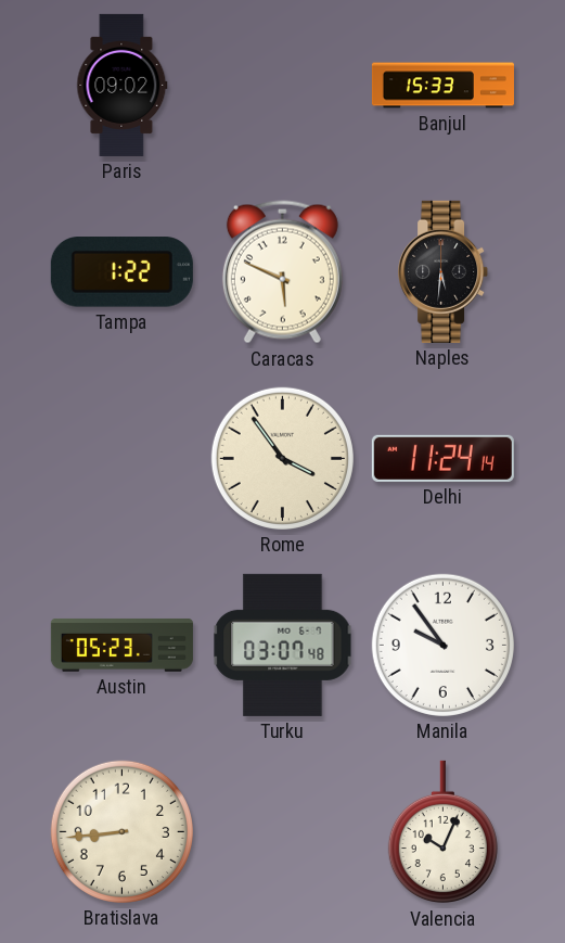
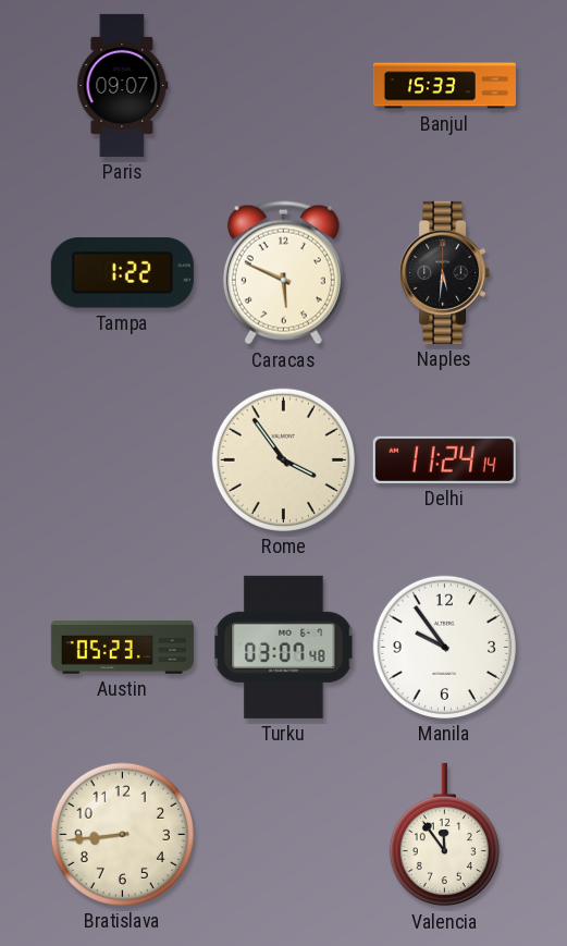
Paris: 09:02 -> 09:07
Valencia: 10:04 -> 11:54
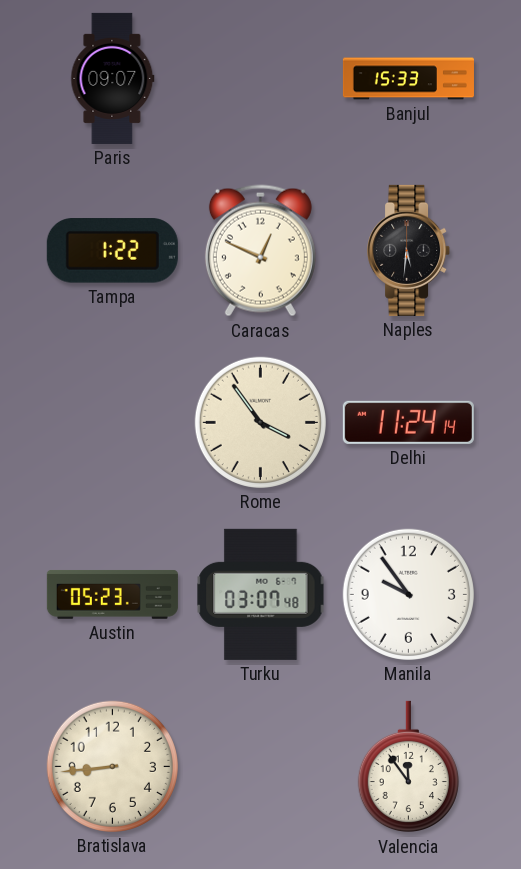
Caracas: 5:49 -> 12:49
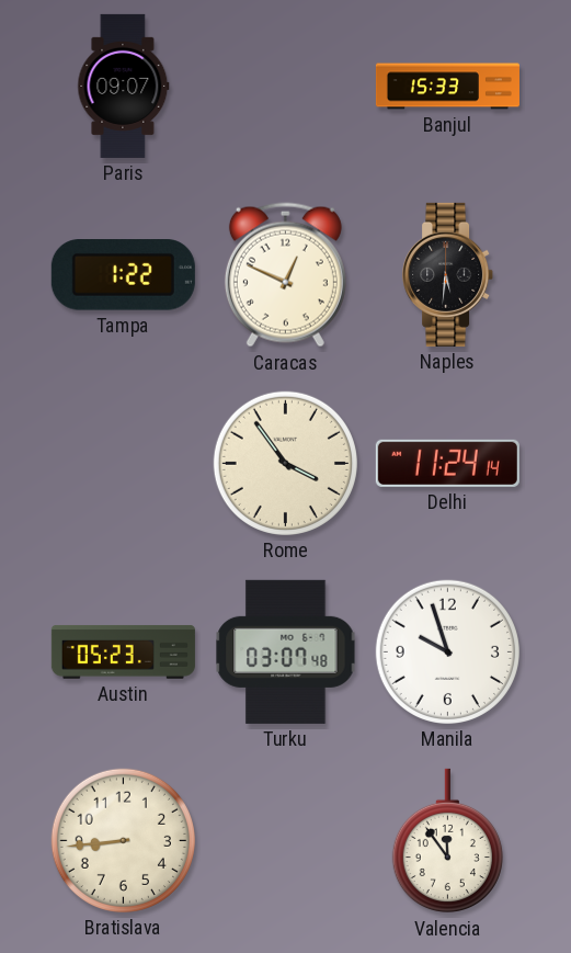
Manila: 9:54 -> 9:57
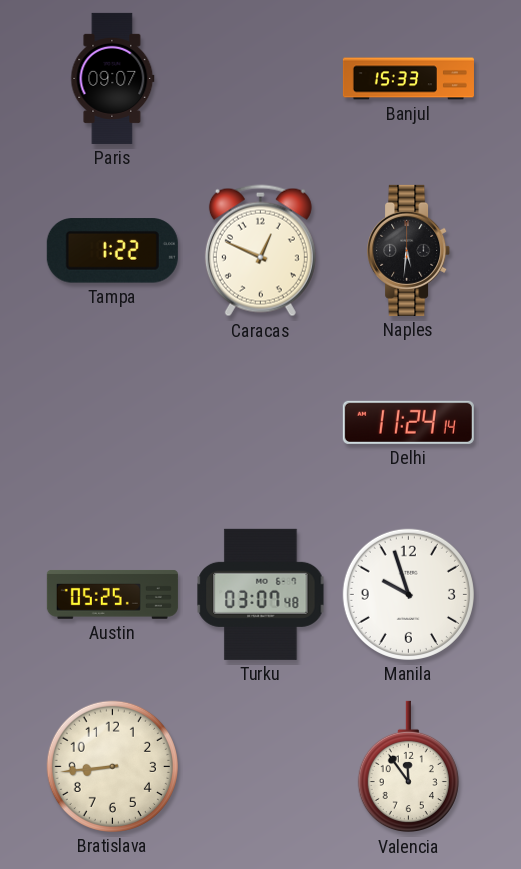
Rome: 3:54 -> none
Austin: 05:23 -> 05:25
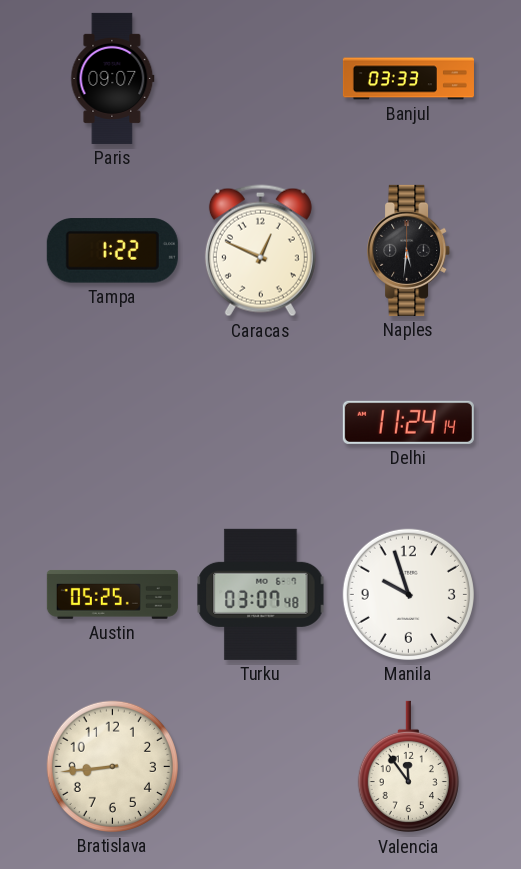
Banjul: 15:33 -> 03:33
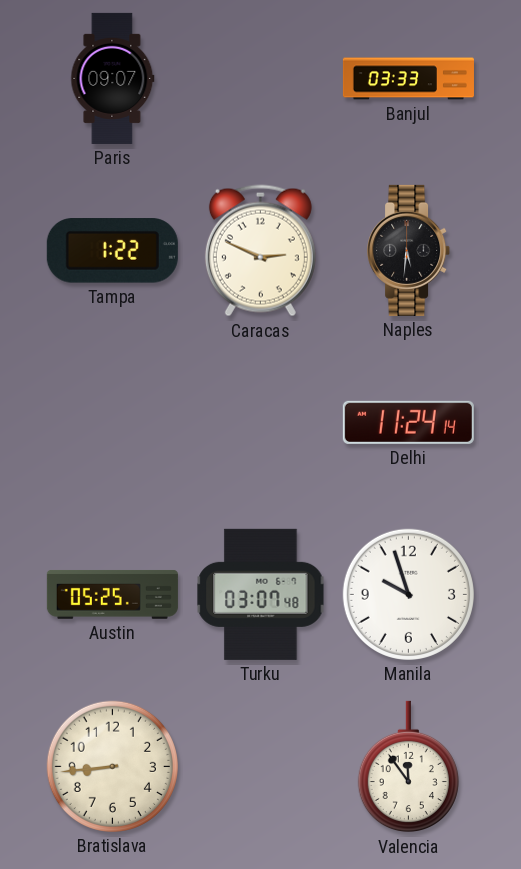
Caracas: 12:49 -> 2:49
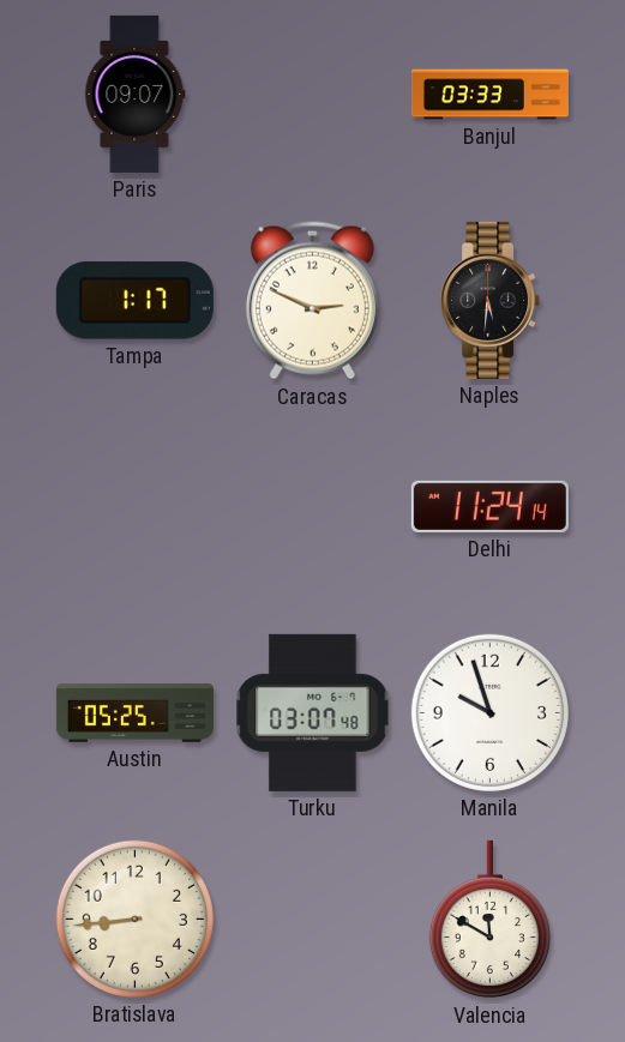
Tampa: 1:22 -> 1:17
Valencia: 11:54 -> 11:50
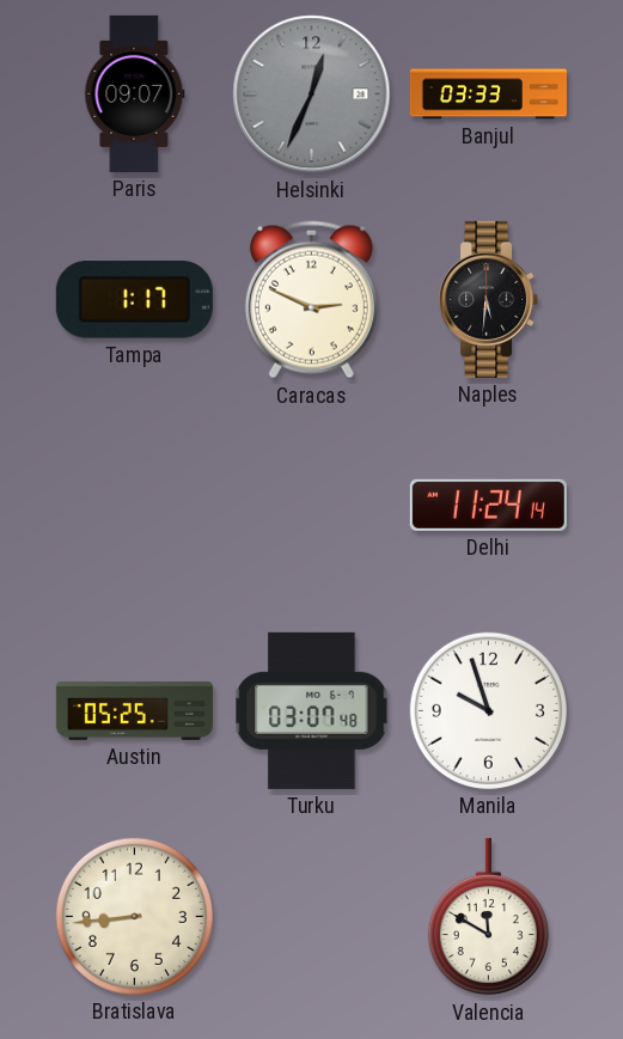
Helsinki: none -> 12:34
